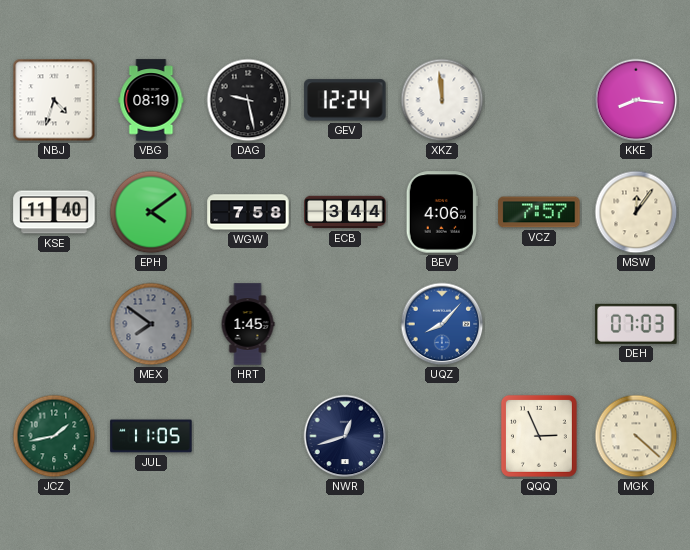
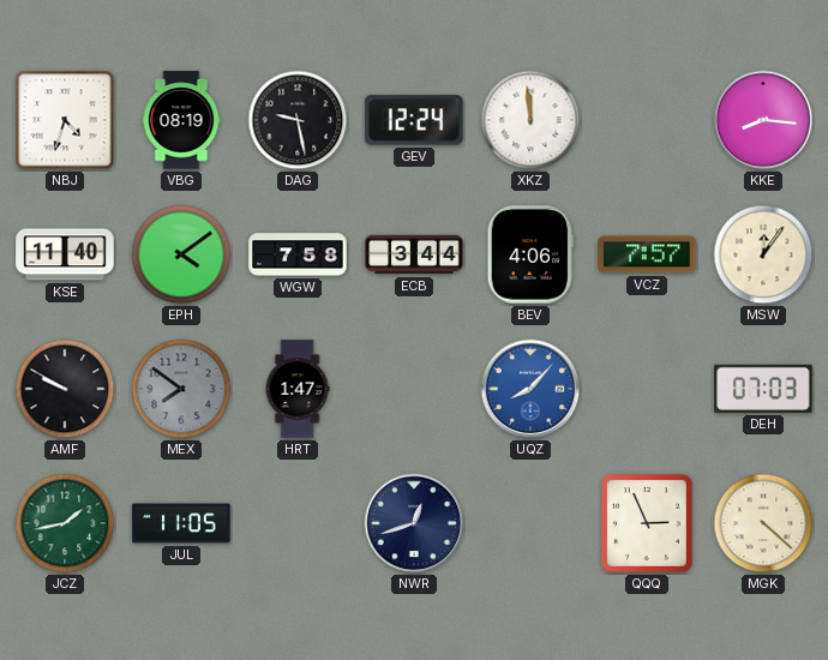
AMF: none -> 9:50
HRT: 1:45 -> 1:47
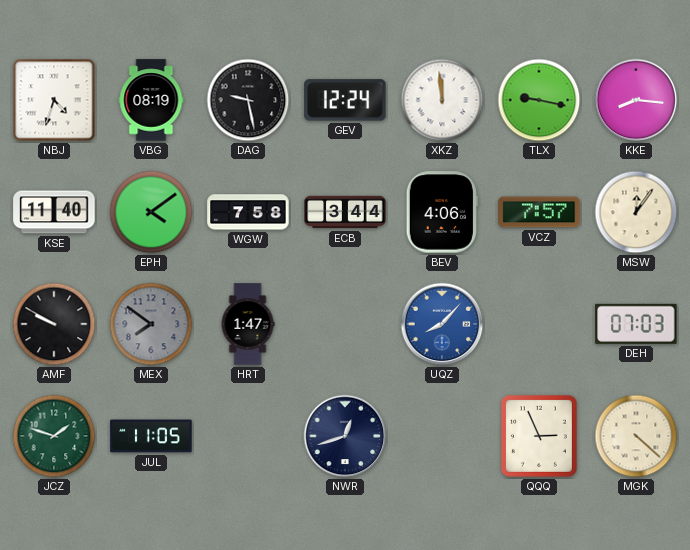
TLX: none -> 9:17
JCZ: 1:43 -> 1:48
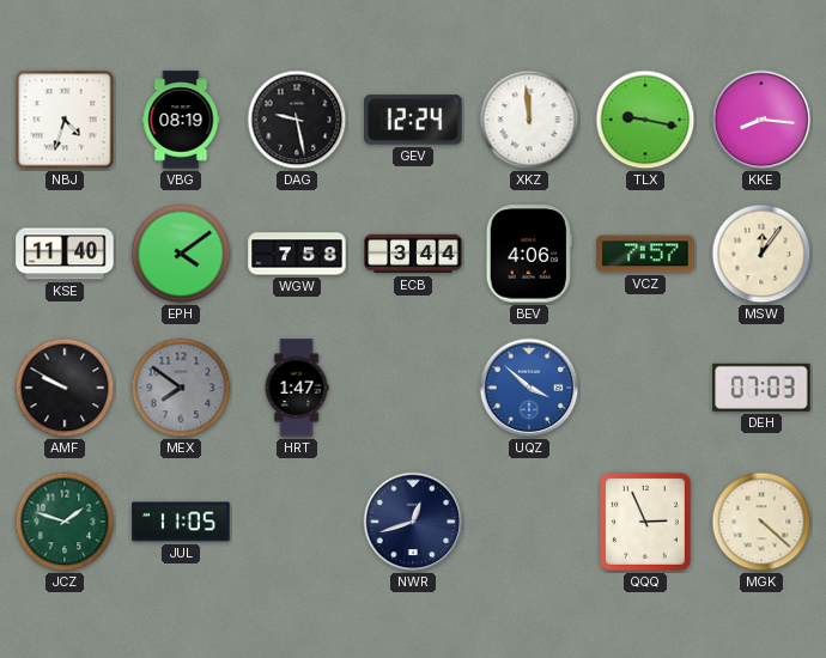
UQZ: 8:07 -> 3:52
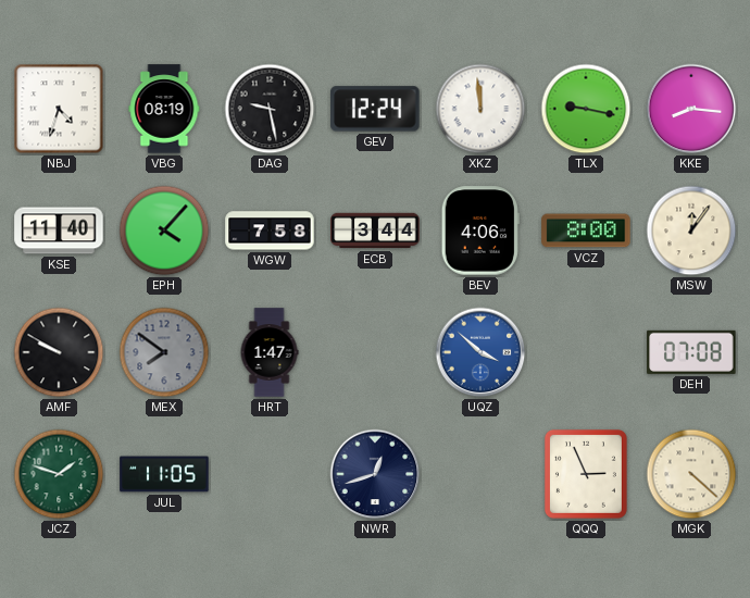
EPH: 4:09 -> 4:07
VCZ: 7:57 -> 8:00
DEH: 07:03 -> 07:08
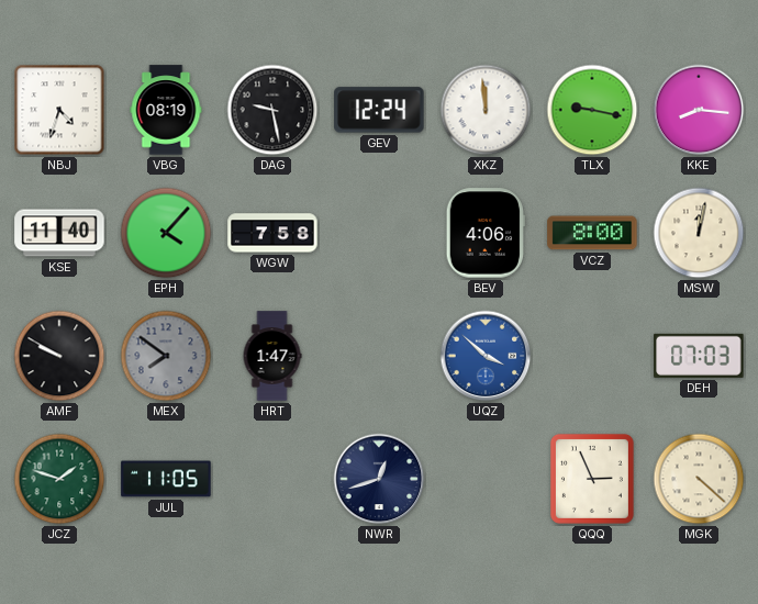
ECB: 3:44 -> none
MSW: 12:06 -> 12:02
DEH: 07:08 -> 07:03
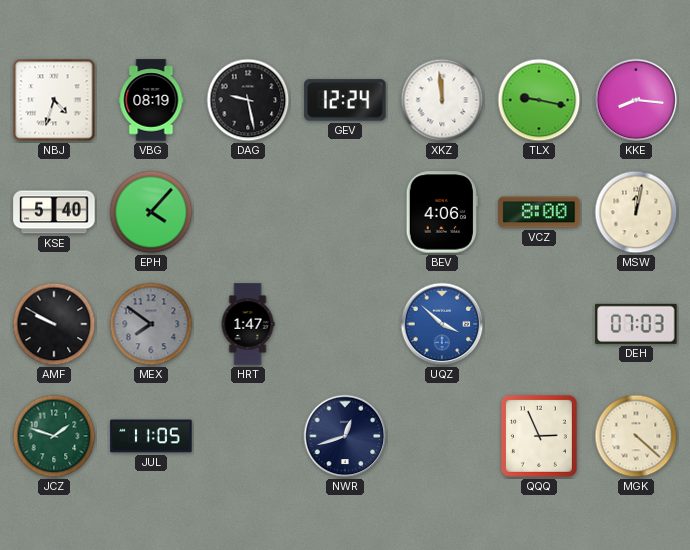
KSE: 11:40 -> 5:40
WGW: 7:58 -> none
